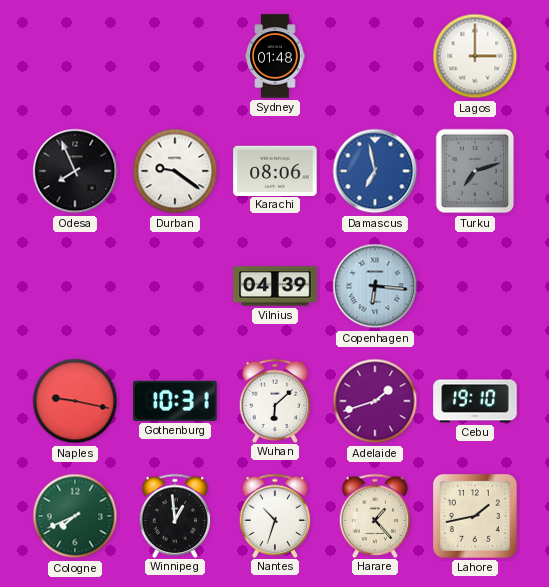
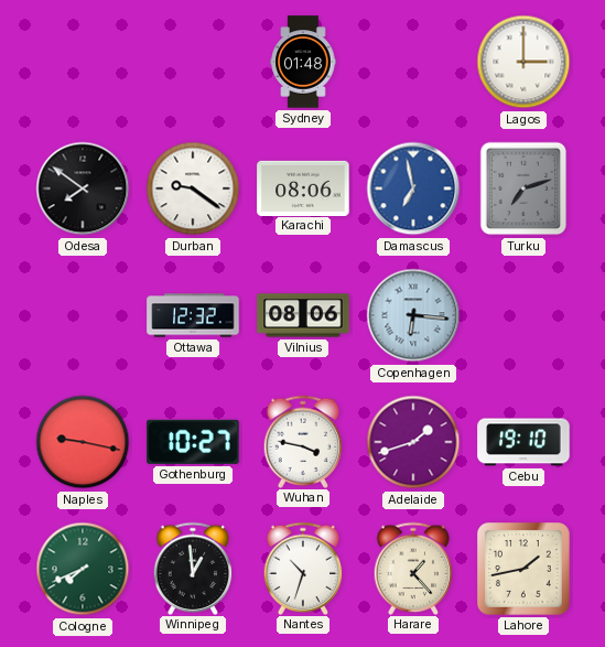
Odesa: 7:56 -> 7:51
Ottawa: none -> 12:32
Vilnius: 04:39 -> 08:06
Gothenburg: 10:31 -> 10:27
Wuhan: 6:08 -> 3:47
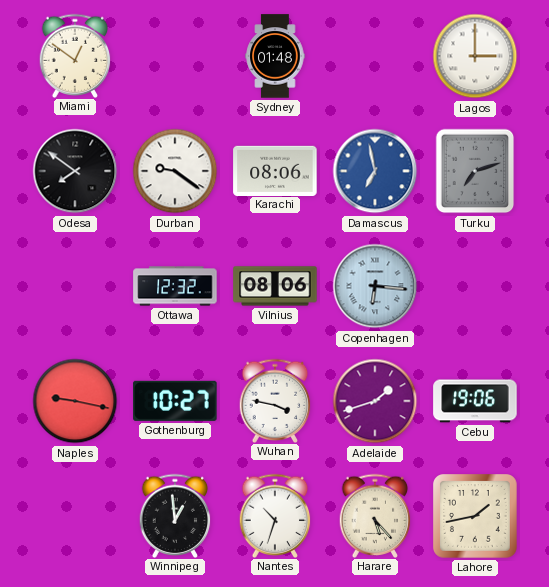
Miami: none -> 12:51
Cebu: 19:10 -> 19:06
Cologne: 7:41 -> none
Harare: 1:23 -> 5:23
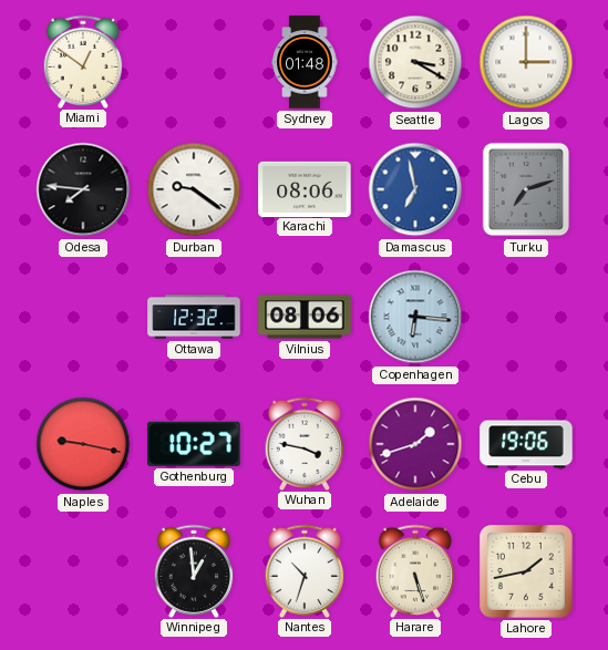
Seattle: none -> 3:20
Odesa: 7:51 -> 7:46
Harare: 5:23 -> 5:27
